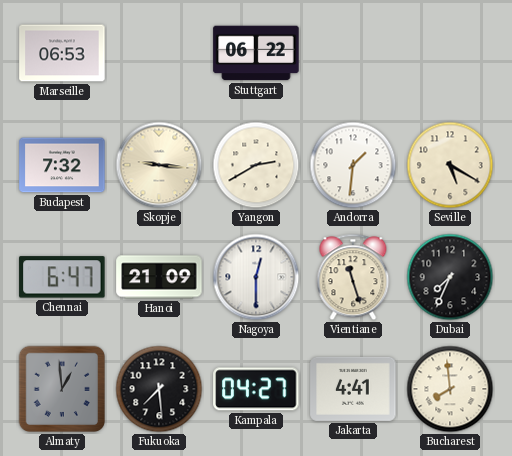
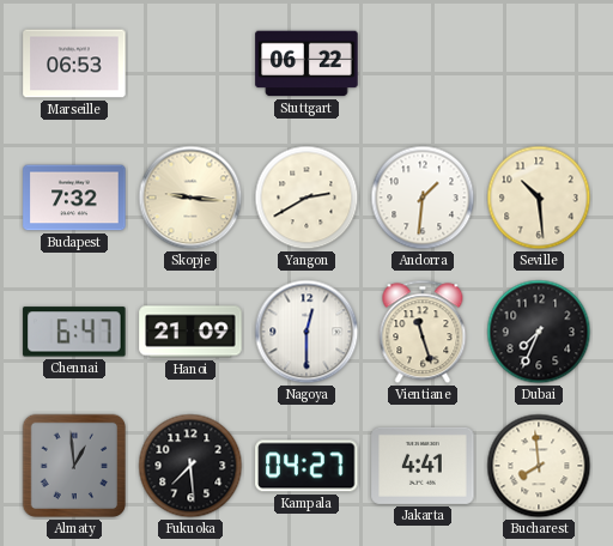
Seville: 5:20 -> 10:29
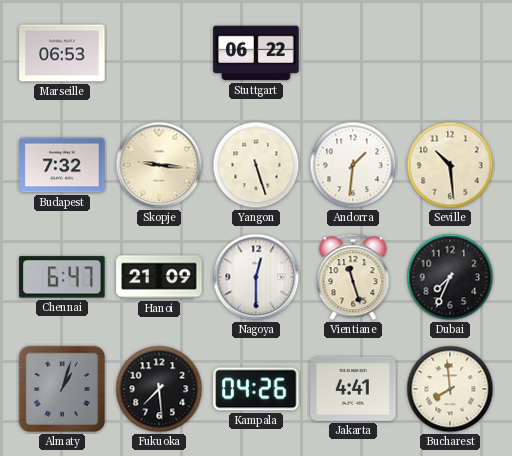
Yangon: 2:40 -> 5:27
Almaty: 12:59 -> 1:03
Kampala: 04:27 -> 04:26
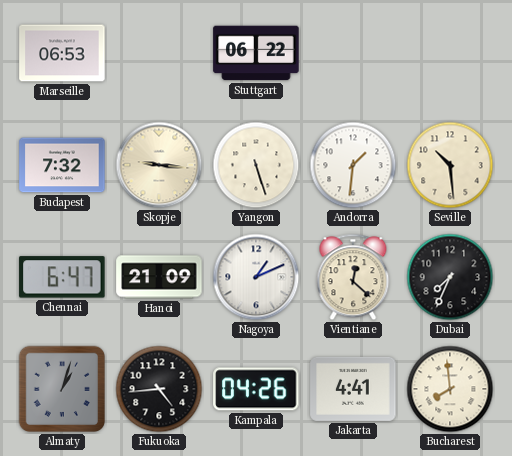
Nagoya: 12:30 -> 1:11
Vientiane: 11:27 -> 12:22
Fukuoka: 7:29 -> 4:44
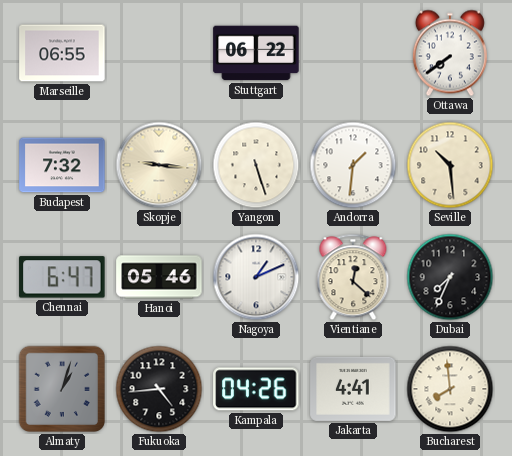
Marseille: 06:53 -> 06:55
Ottawa: none -> 7:39
Hanoi: 21:09 -> 05:46
